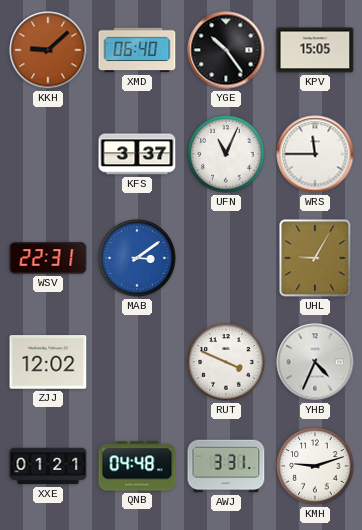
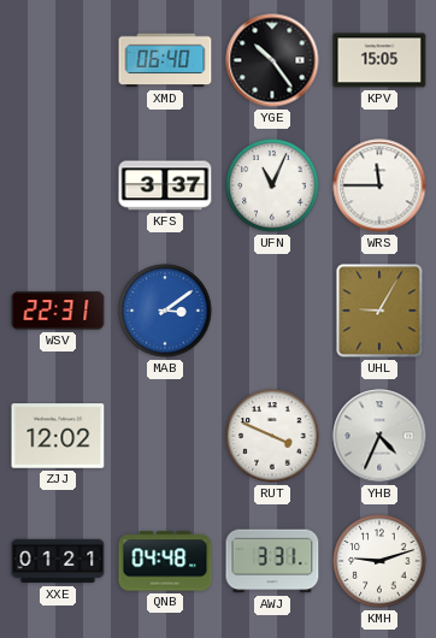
KKH: 9:08 -> none
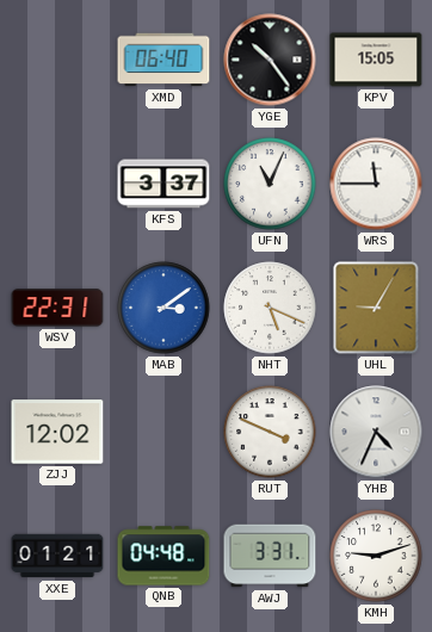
NHT: none -> 5:19
